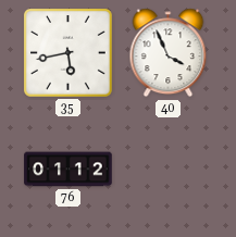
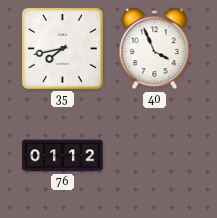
35: 5:43 -> 7:43
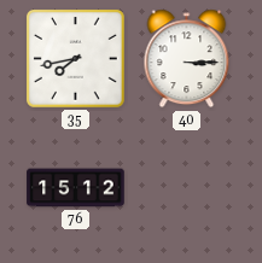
40: 3:56 -> 3:15
76: 01:12 -> 15:12
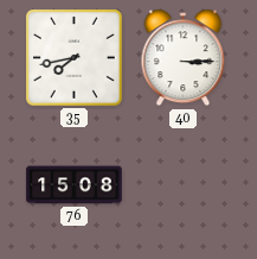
76: 15:12 -> 15:08
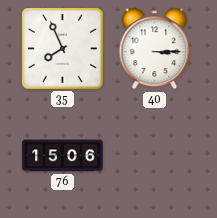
35: 7:43 -> 7:56
76: 15:08 -> 15:06
